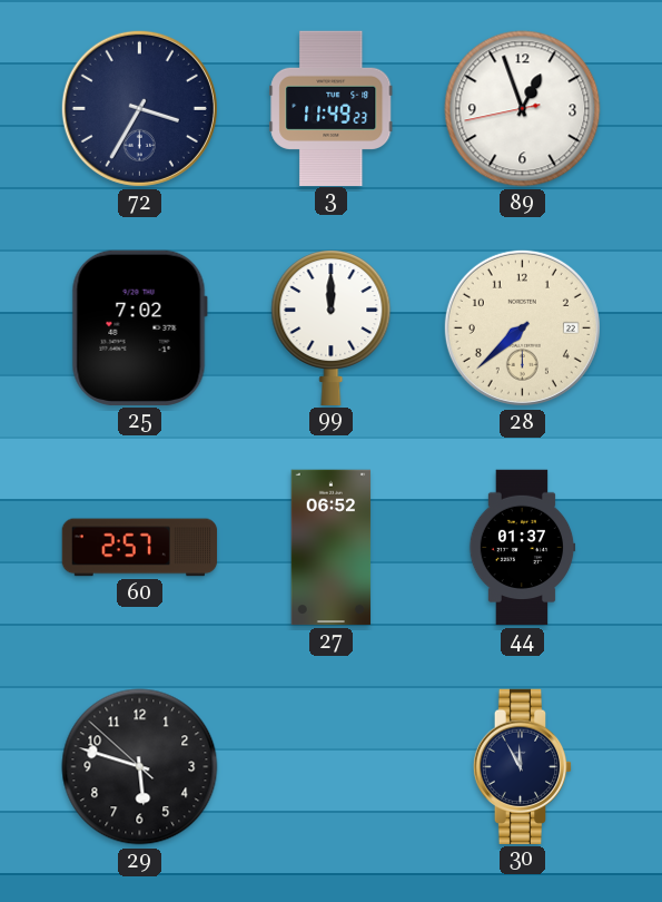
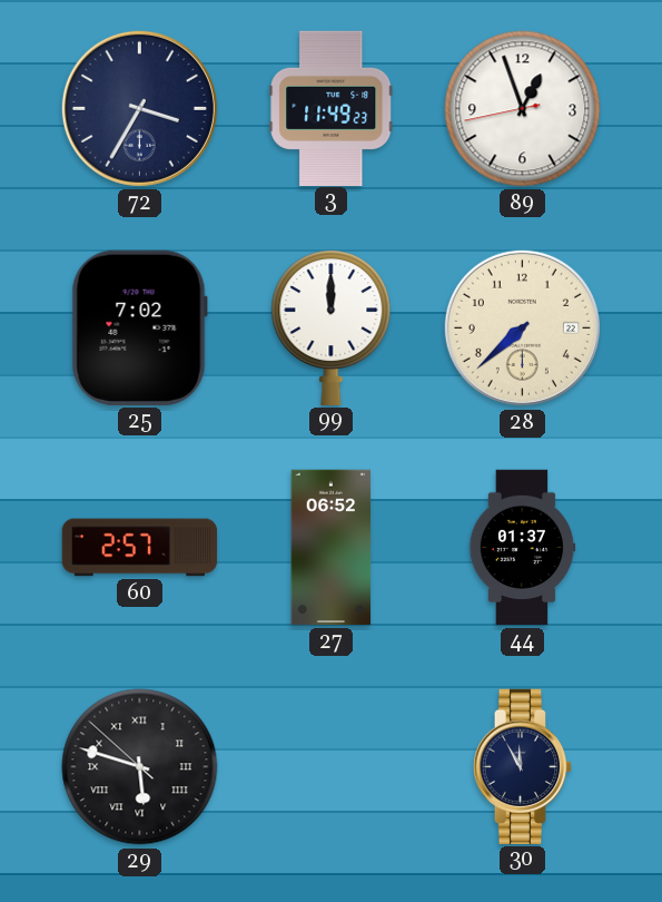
29 numerals: Arabic -> Roman
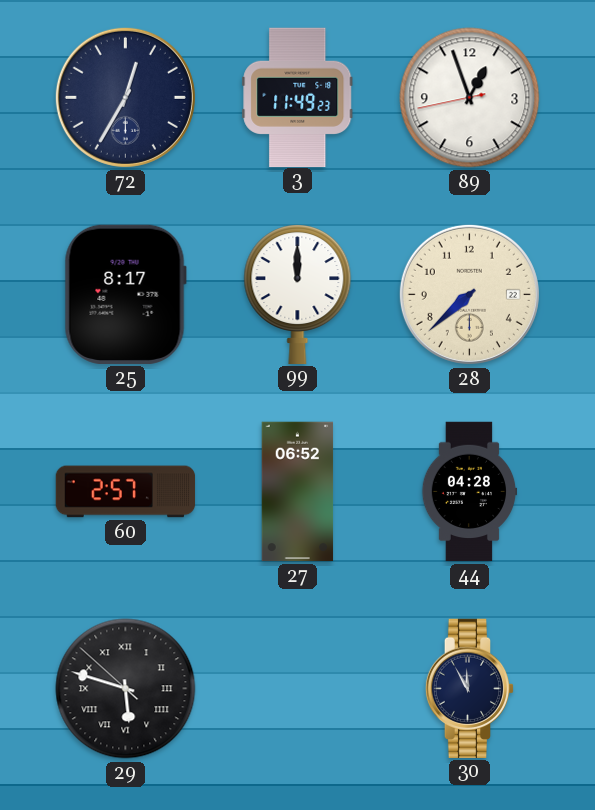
72: 3:35 -> 12:35
25: 7:02 -> 8:17
44: 01:37 -> 04:28
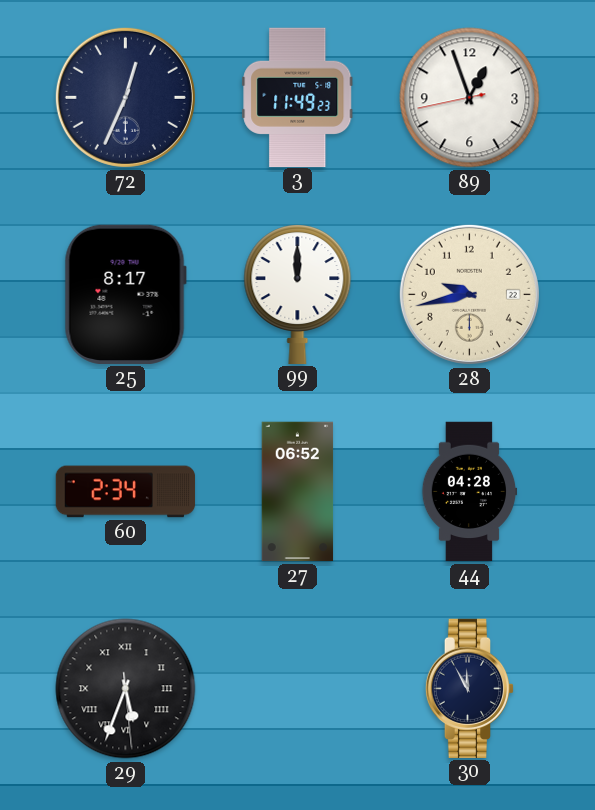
72: 12:35 -> 12:34
28: 7:38 -> 9:43
60: 2:57 -> 2:34
29: 5:47 -> 5:33
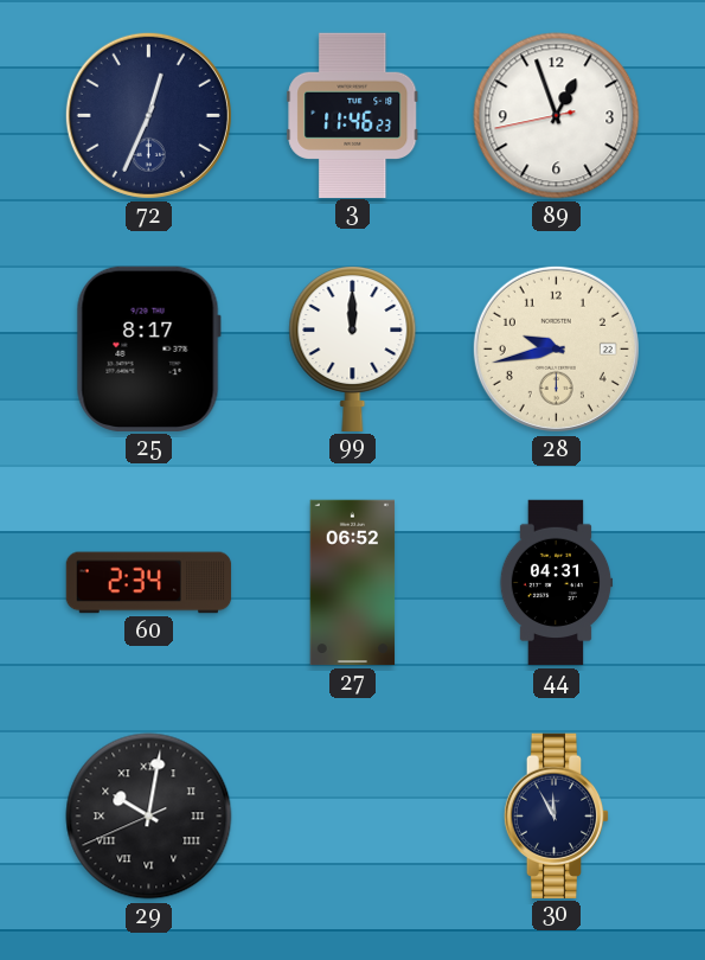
3: 11:49 -> 11:46
44: 04:28 -> 04:31
29: 5:33 -> 10:01
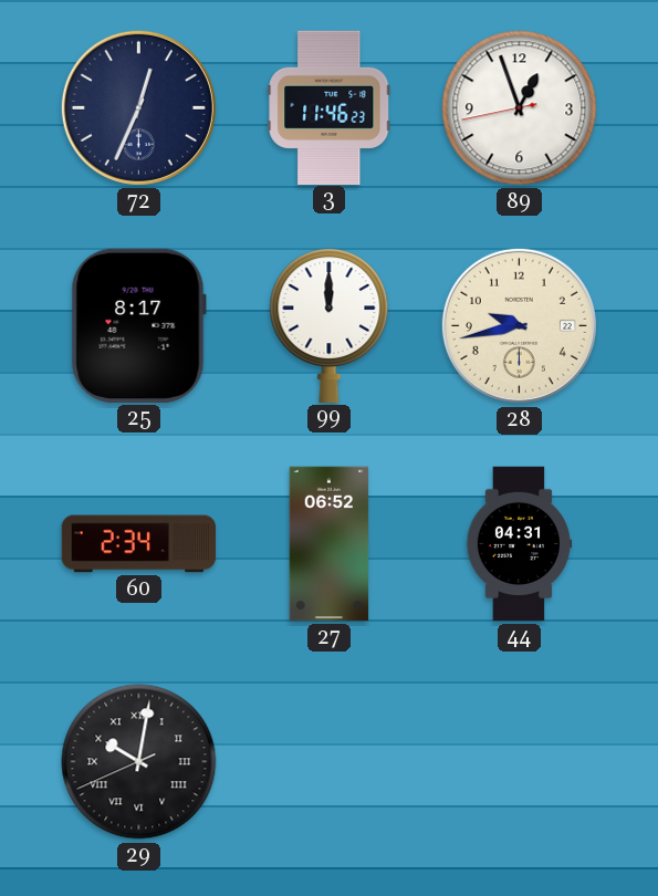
30: 11:55 -> none
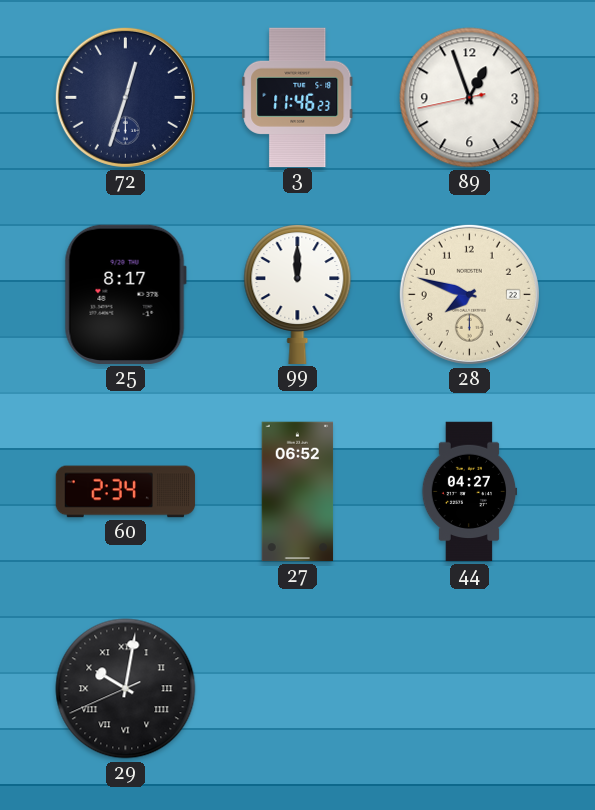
72: 12:34 -> 12:33
28: 9:43 -> 7:48
44: 04:31 -> 04:27
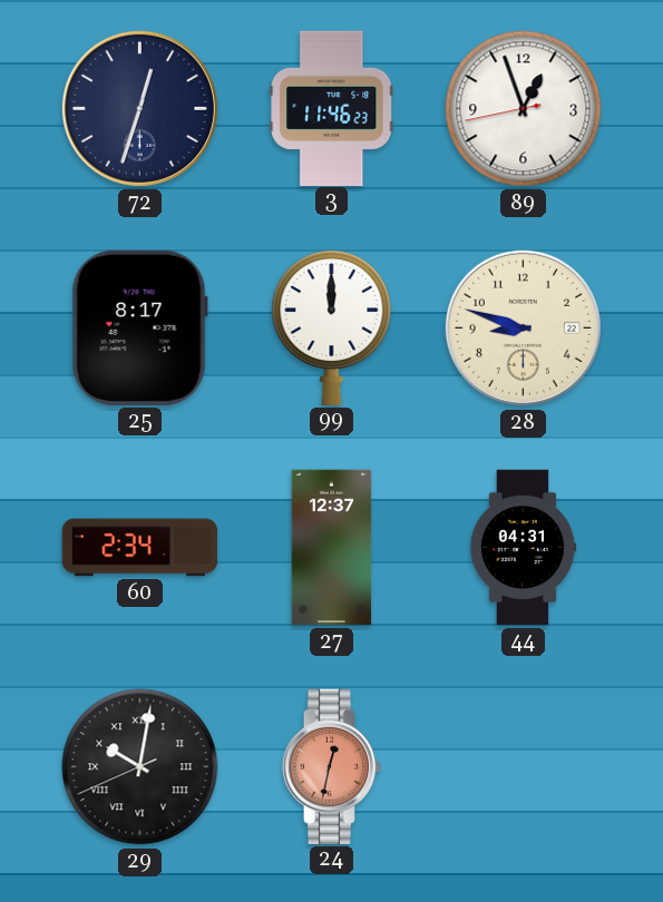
28: 7:48 -> 8:48
27: 06:52 -> 12:37
44: 04:27 -> 04:31
24: none -> 12:32
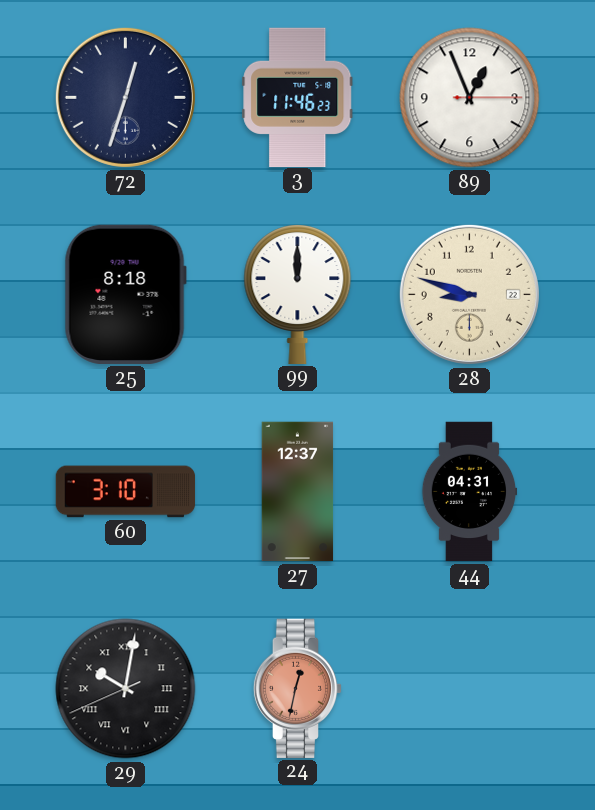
89: 12:56:43 -> 12:56:15
25: 8:17 -> 8:18
60: 2:34 -> 3:10
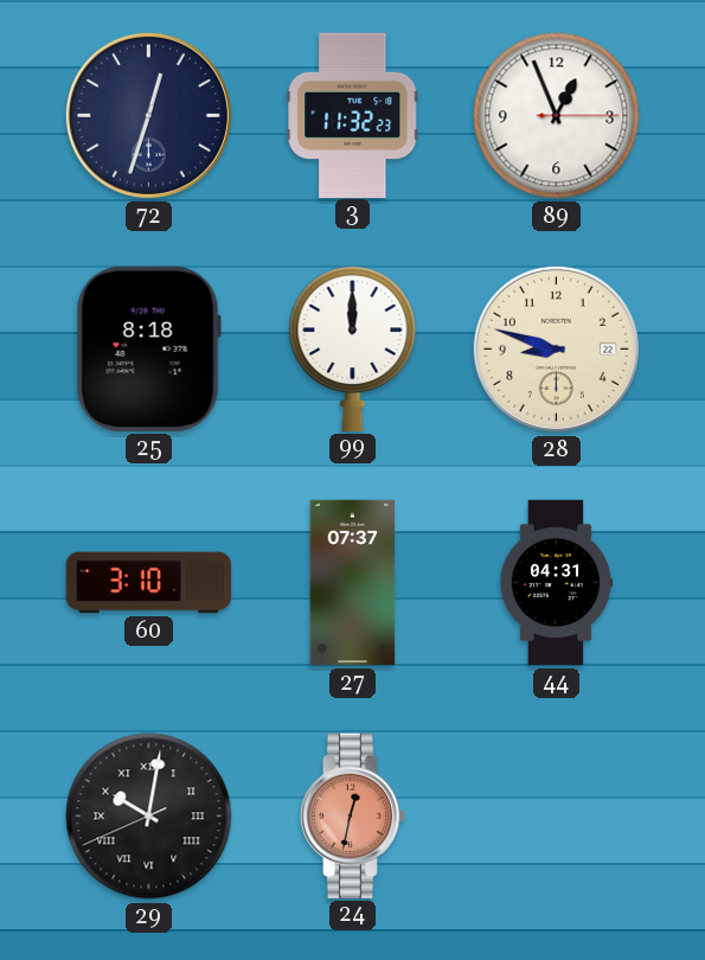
3: 11:46 -> 11:32
27: 12:37 -> 07:37
